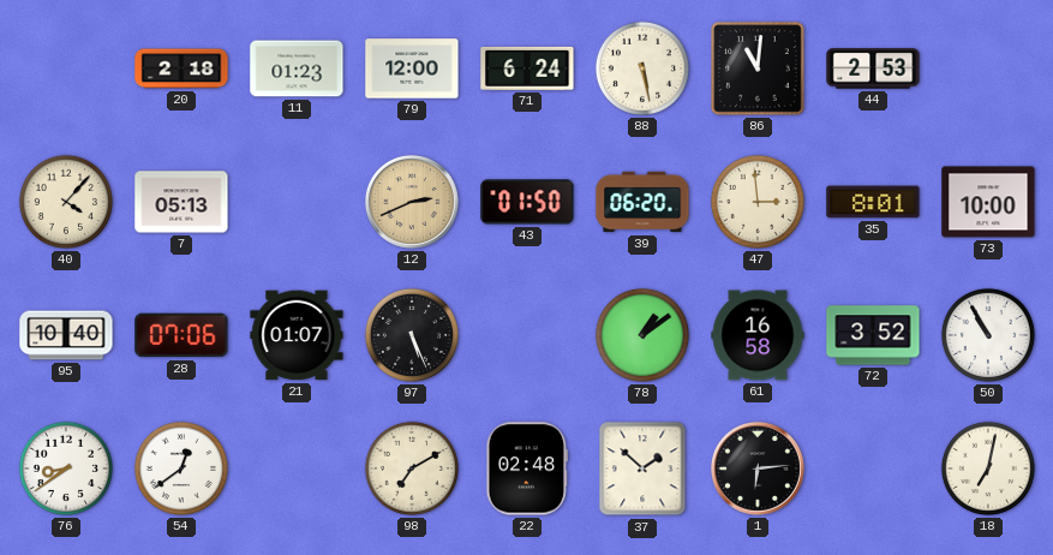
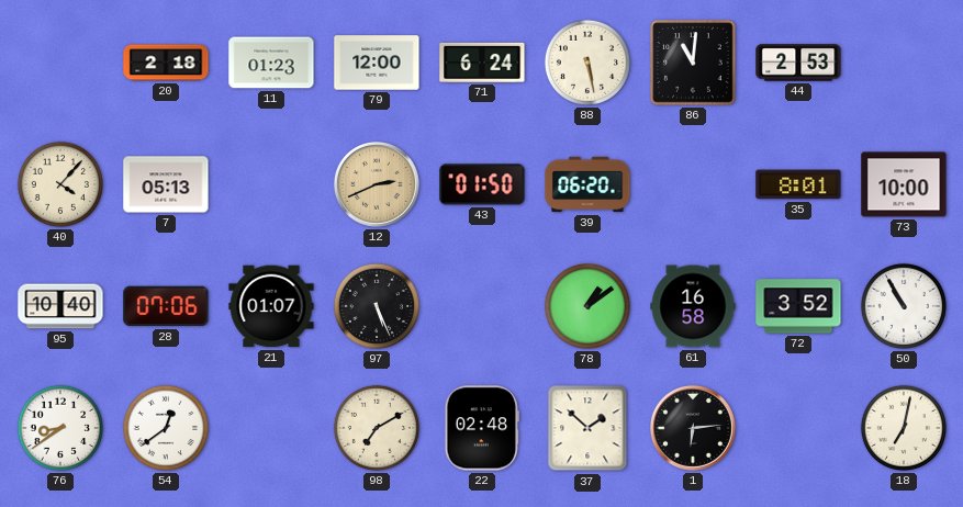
47: 2:59 -> none
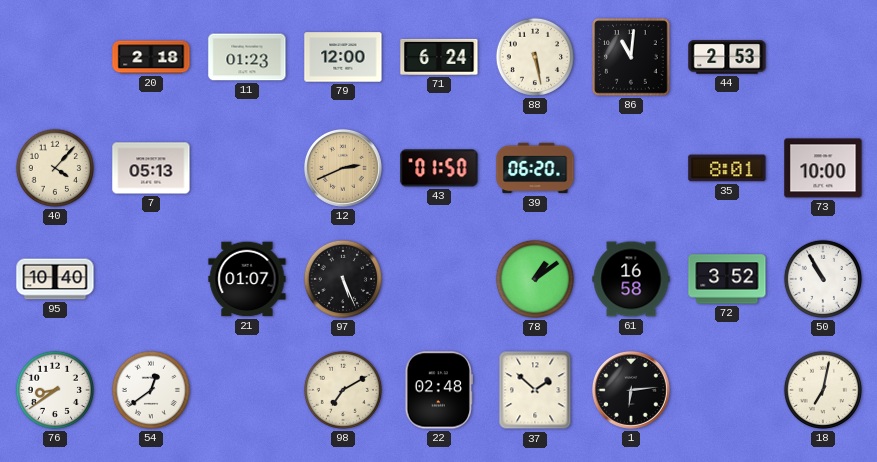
28: 07:06 -> none
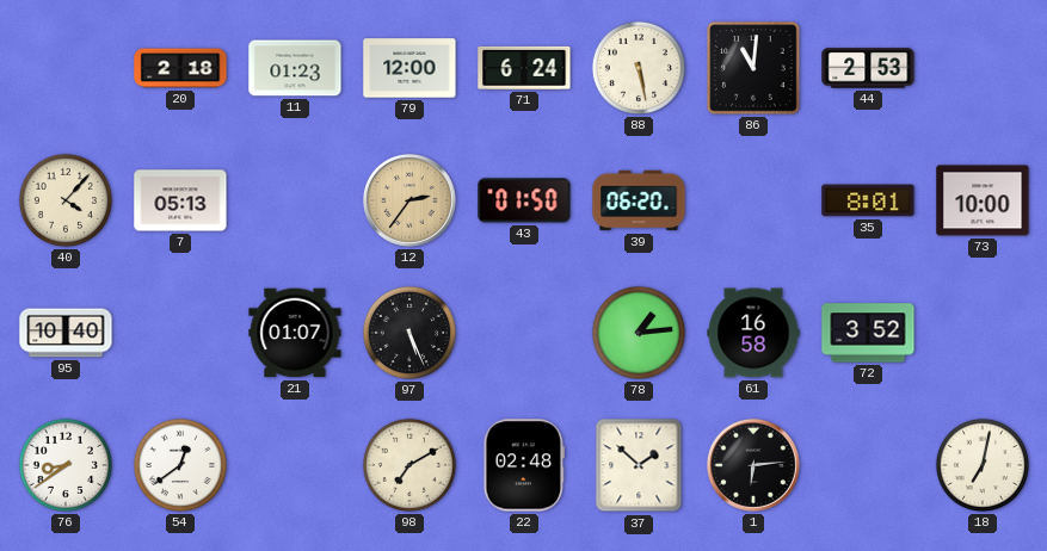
12: 2:41 -> 2:36
78: 1:09 -> 1:14
50: 10:55 -> none
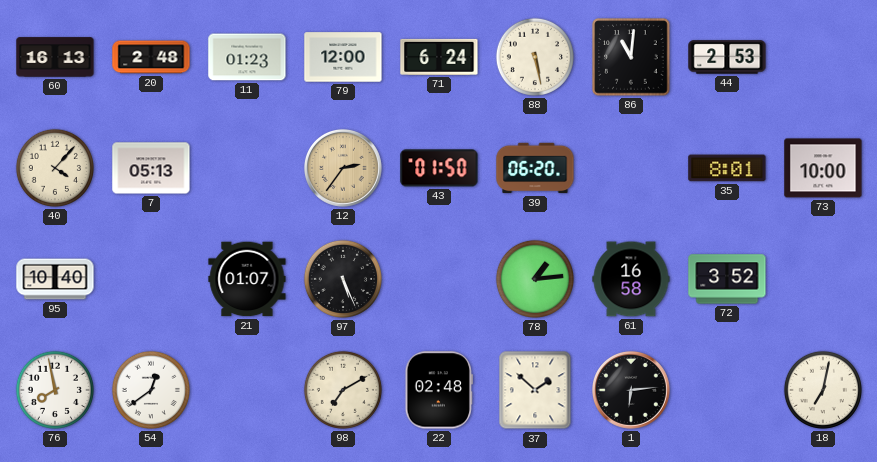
60: none -> 16:13
20: 2:18 -> 2:48
76: 8:39 -> 7:58
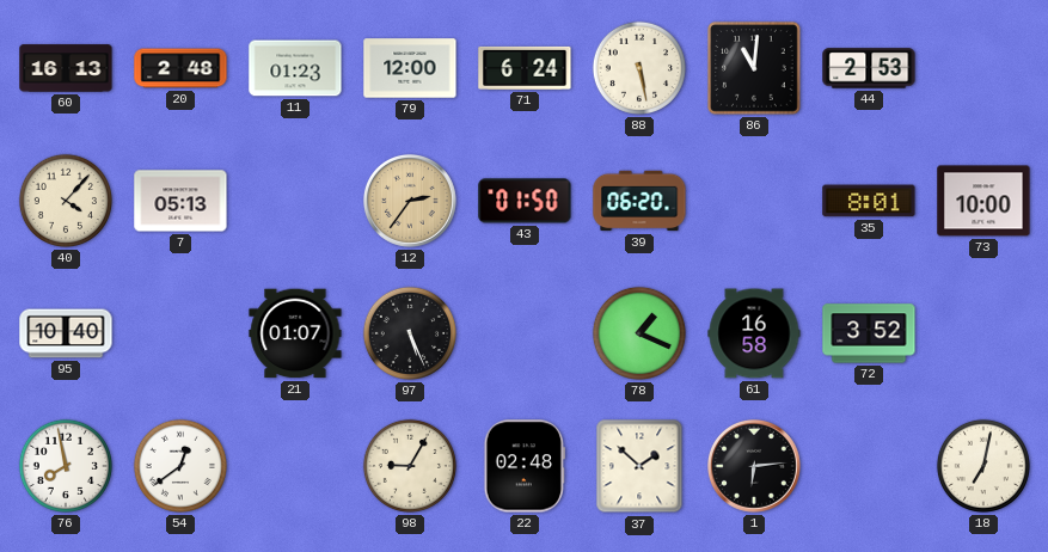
78: 1:14 -> 1:19
98: 7:10 -> 9:05
